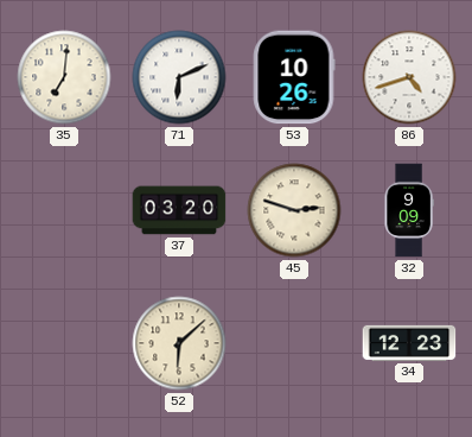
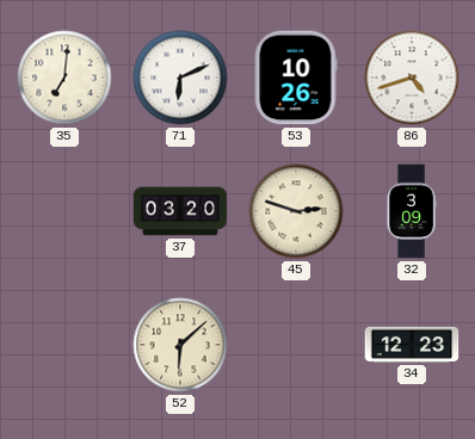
32: 9:09 -> 3:09
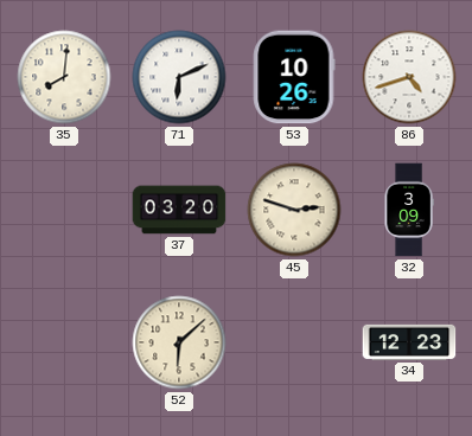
35: 7:01 -> 8:01
